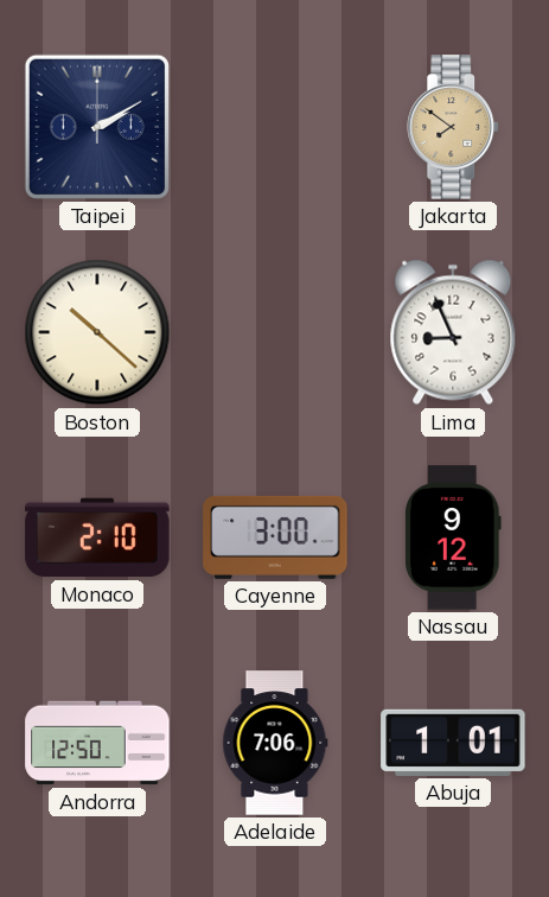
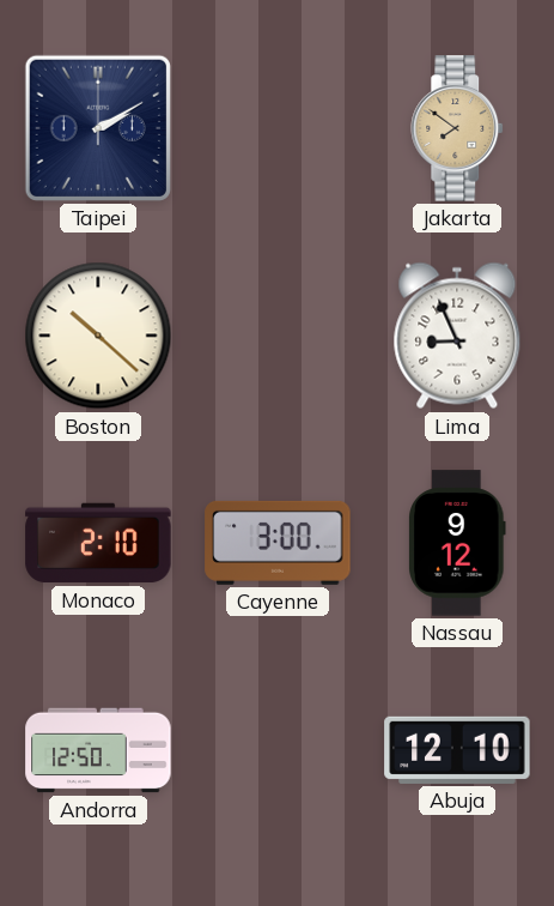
Adelaide: 7:06 -> none
Abuja: 1:01 -> 12:10
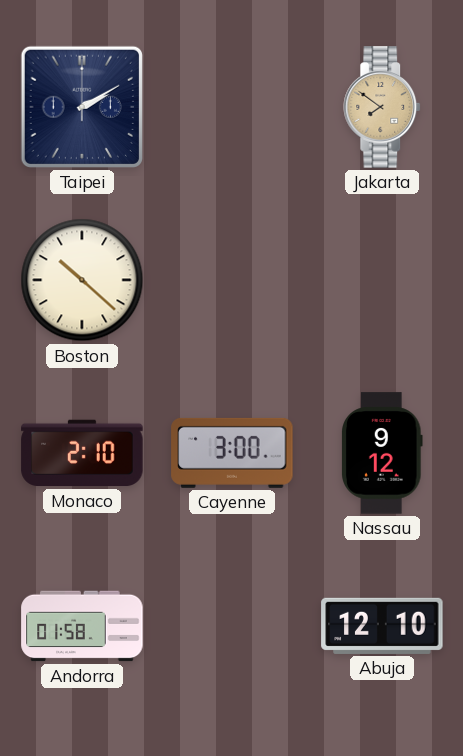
Lima: 8:56 -> none
Andorra: 12:50 -> 01:58
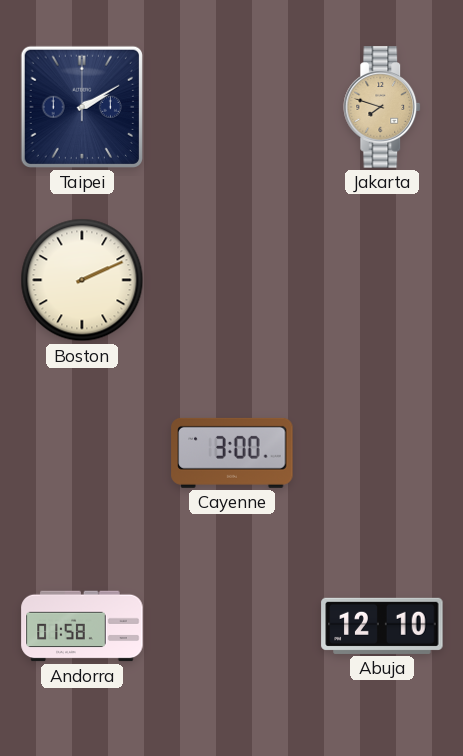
Jakarta: 7:51 -> 7:48
Boston: 10:22 -> 2:11
Monaco: 2:10 -> none
Nassau: 9:12 -> none
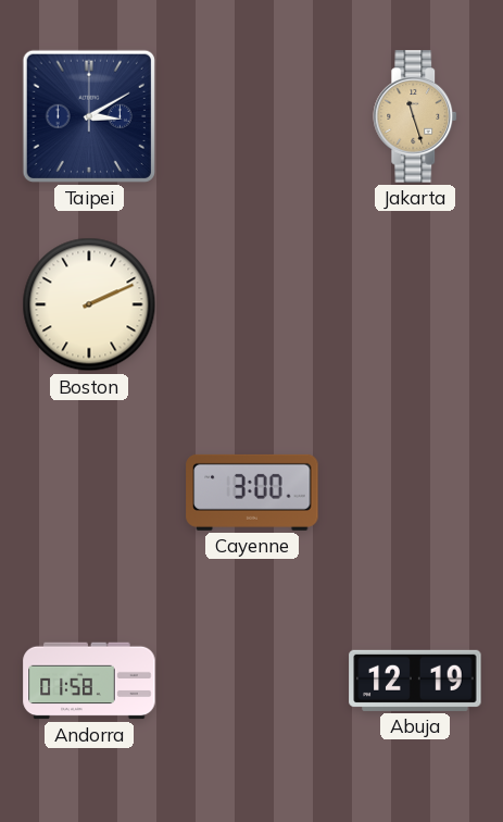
Taipei: 2:10 -> 3:10
Jakarta: 7:48 -> 11:27
Abuja: 12:10 -> 12:19
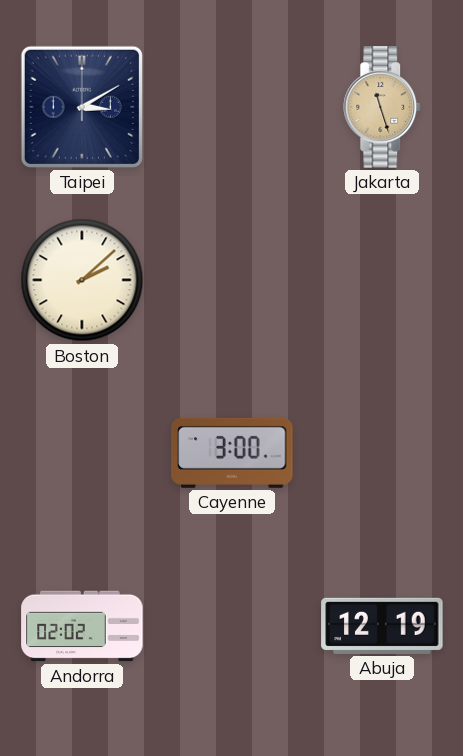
Boston: 2:11 -> 2:08
Andorra: 01:58 -> 02:02
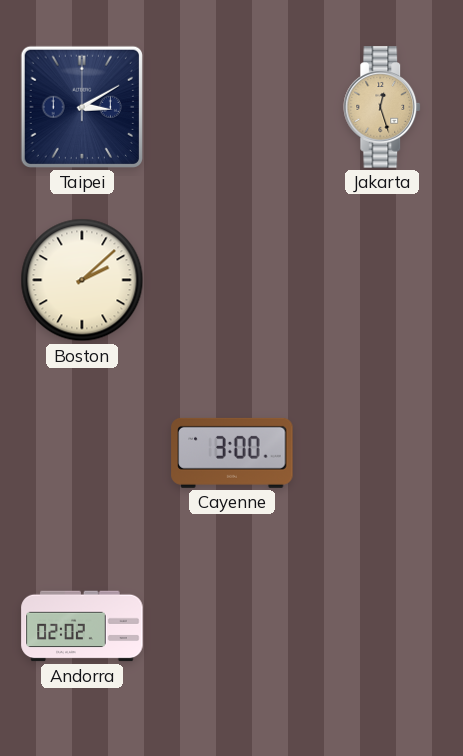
Jakarta: 11:27 -> 12:27
Abuja: 12:19 -> none
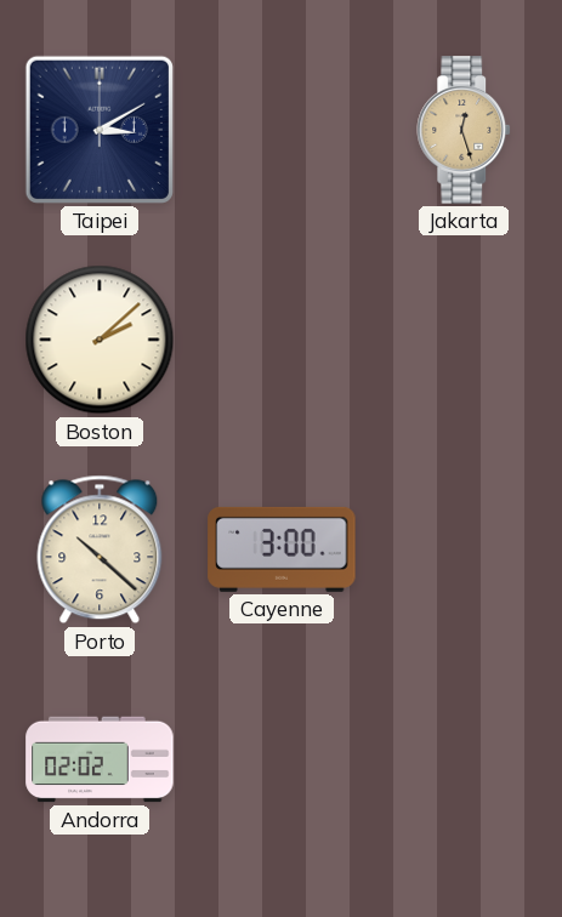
Porto: none -> 10:22
